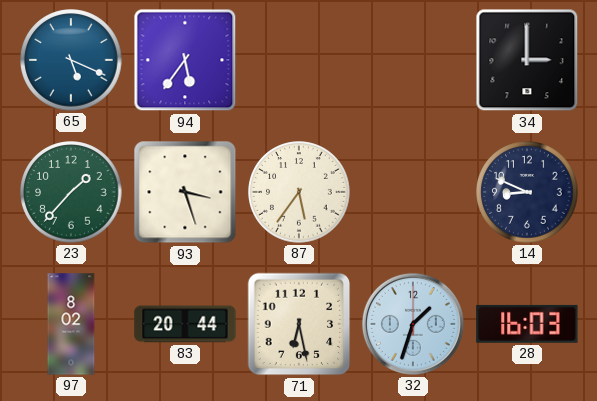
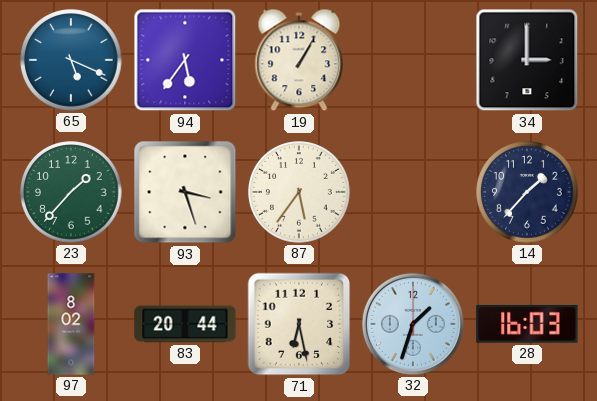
19: none -> 1:05
14: 8:49 -> 1:37
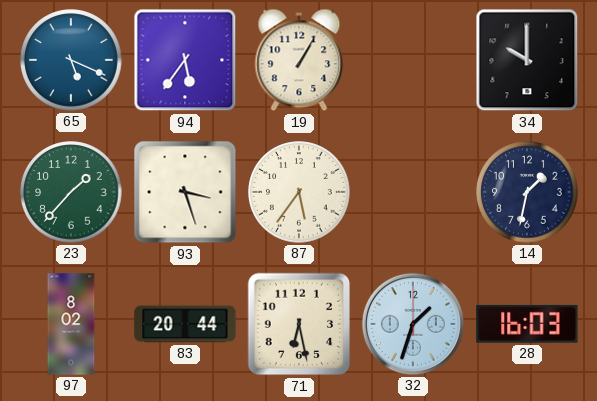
34: 3:00 -> 10:00
14: 1:37 -> 1:32
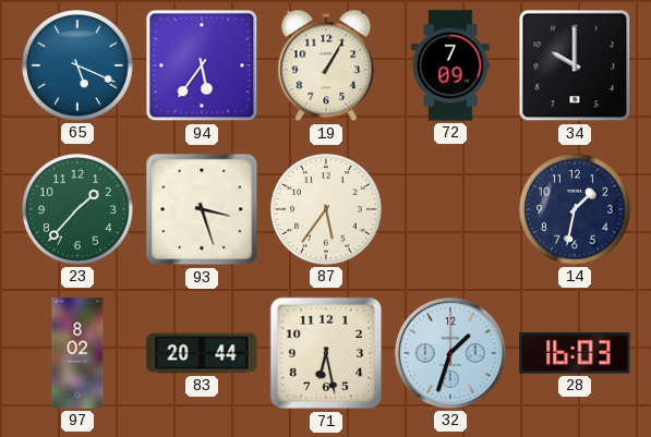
72: none -> 7:09
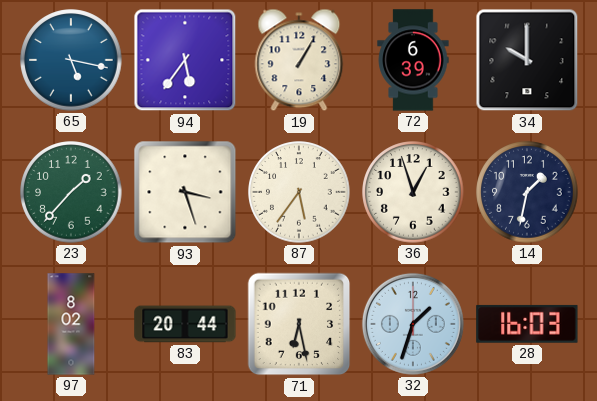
65: 5:19 -> 5:17
72: 7:09 -> 6:39
36: none -> 12:57
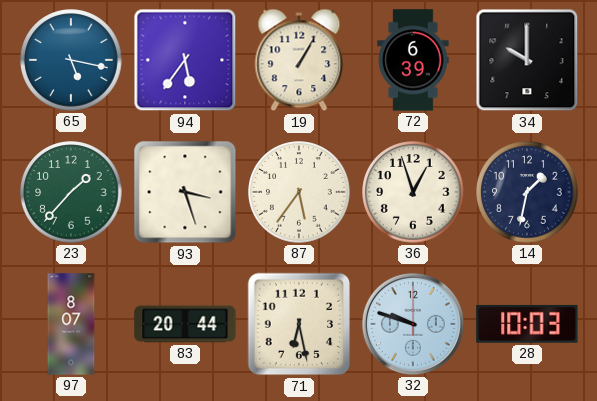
97: 8:02 -> 8:07
32: 1:33 -> 9:48
28: 16:03 -> 10:03
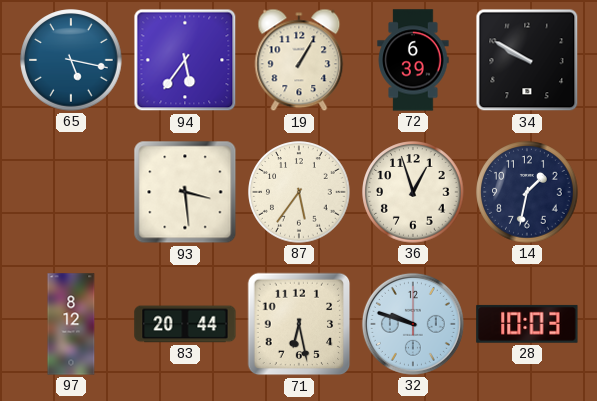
34: 10:00 -> 9:50
23: 1:37 -> none
93: 3:27 -> 3:29
97: 8:07 -> 8:12
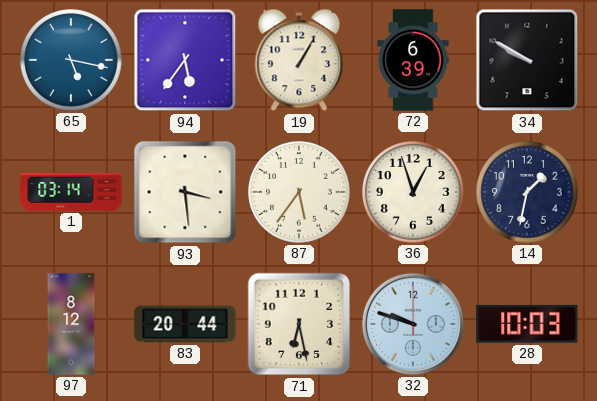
1: none -> 03:14
